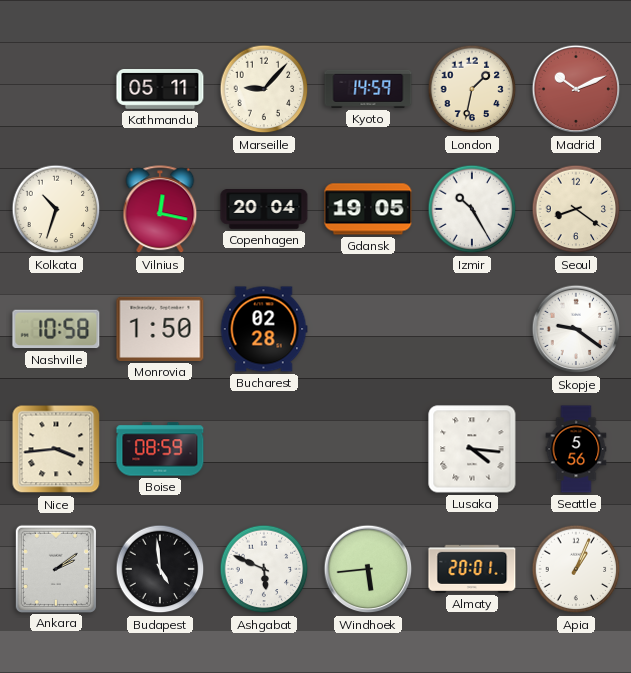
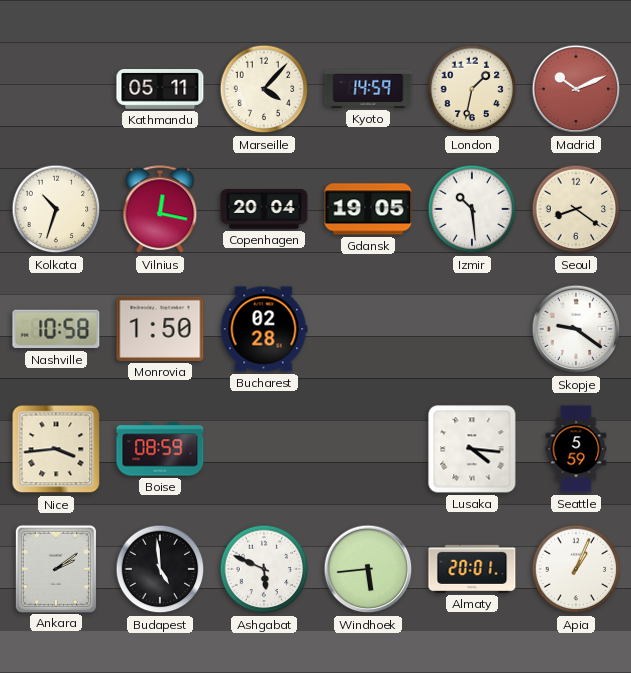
Marseille: 9:07 -> 4:07
Izmir: 10:25 -> 10:29
Seattle: 5:56 -> 5:59
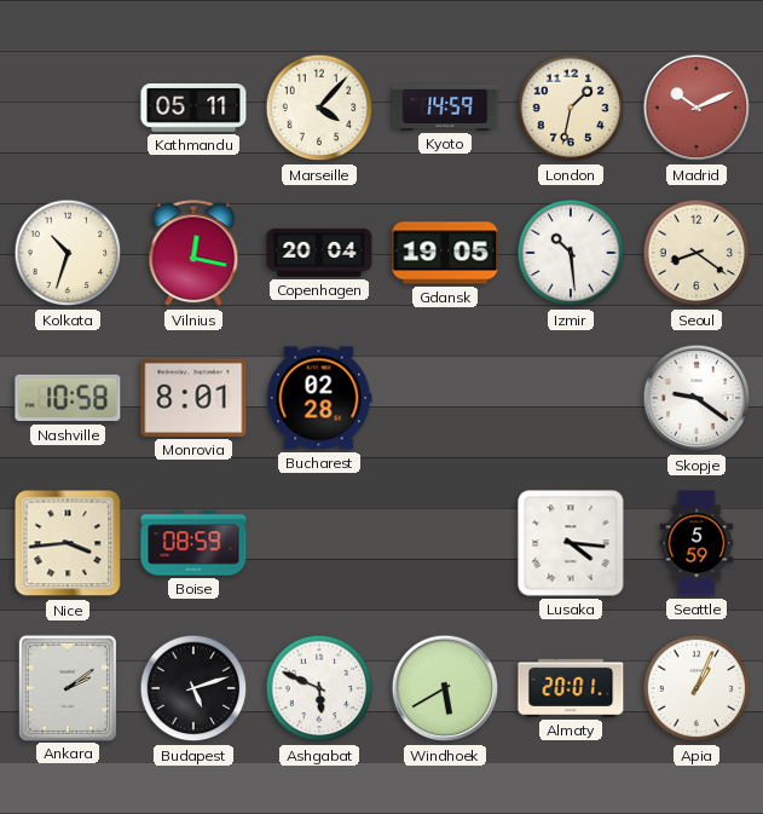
Monrovia: 1:50 -> 8:01
Budapest: 4:59 -> 5:12
Windhoek: 5:44 -> 5:40
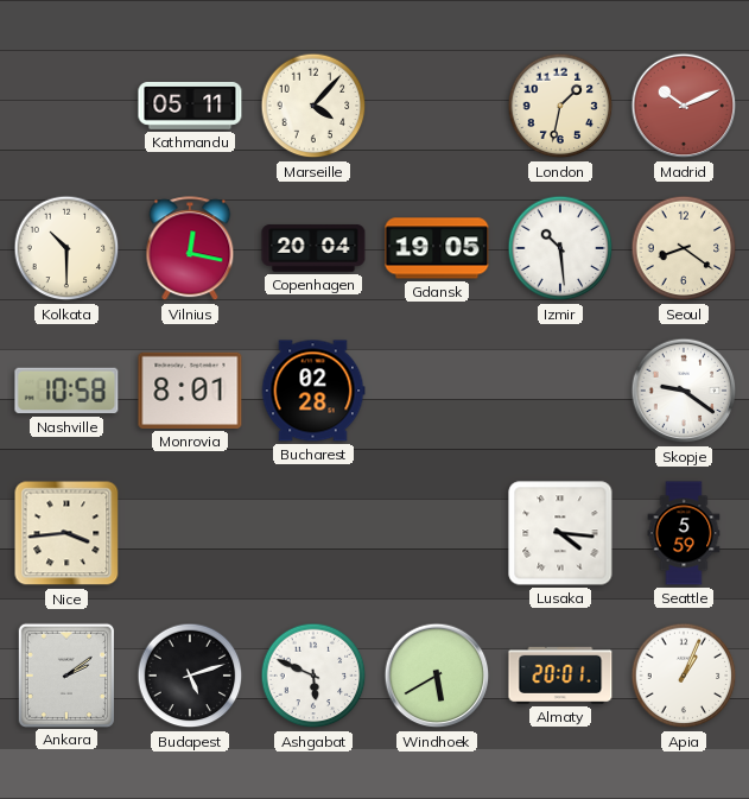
Kyoto: 14:59 -> none
Kolkata: 10:33 -> 10:30
Boise: 08:59 -> none
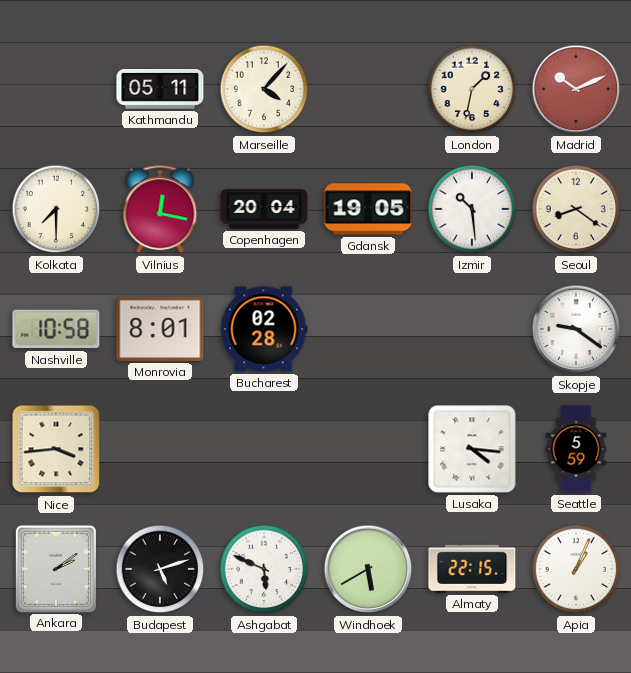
Kolkata: 10:30 -> 7:30
Almaty: 20:01 -> 22:15
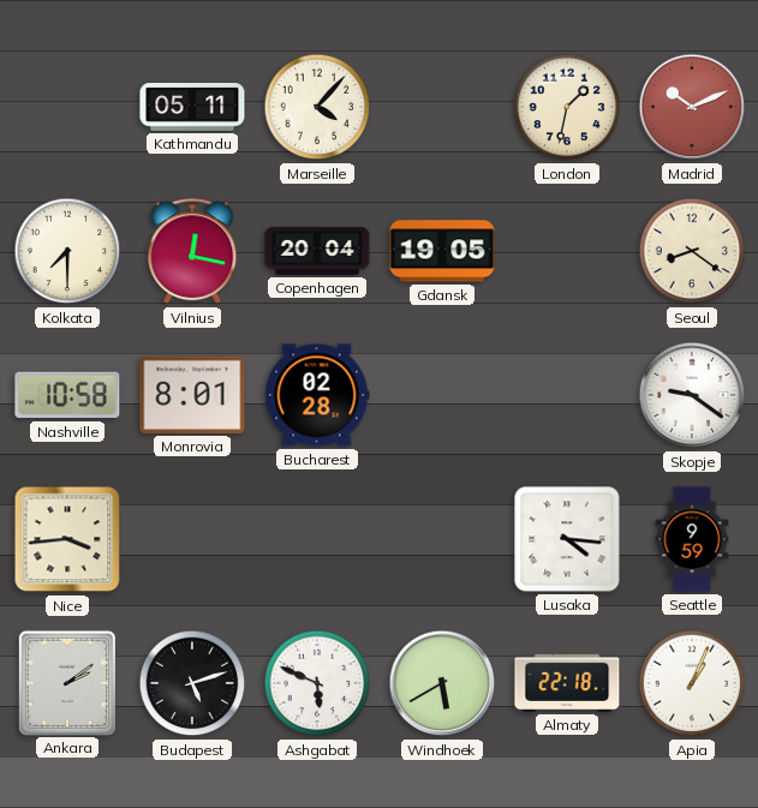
Izmir: 10:29 -> none
Seattle: 5:59 -> 9:59
Almaty: 22:15 -> 22:18
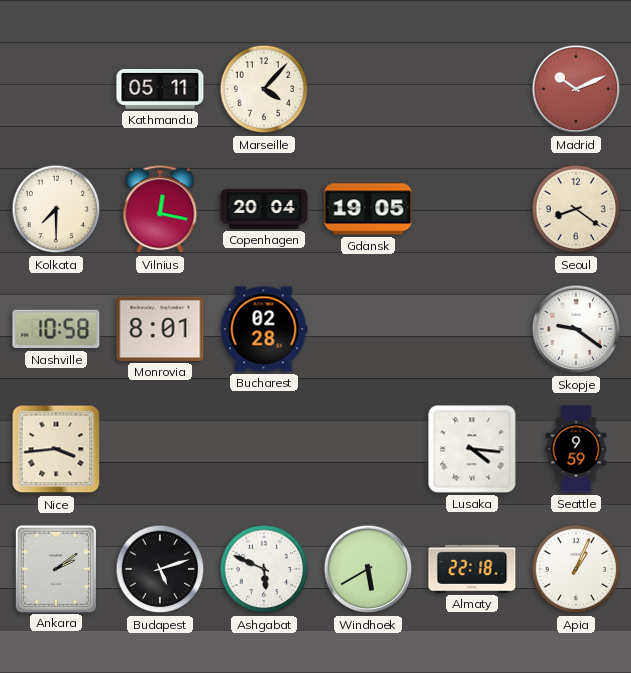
London: 1:32 -> none
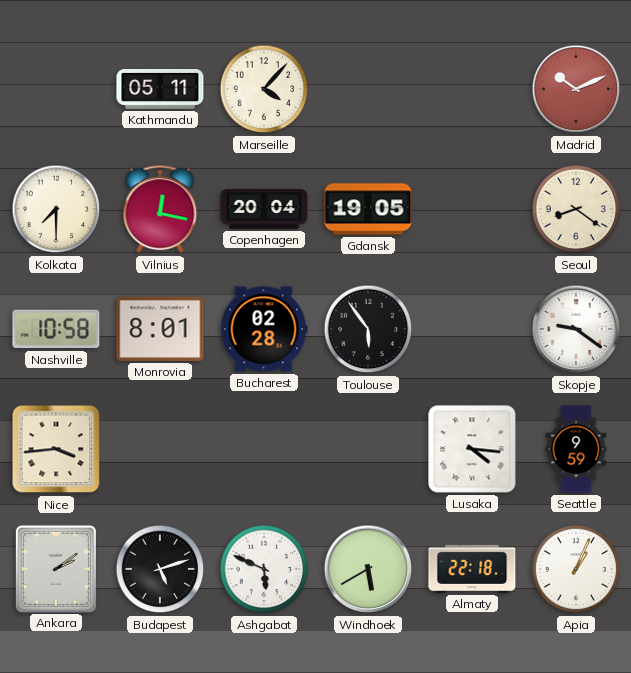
Toulouse: none -> 5:54
